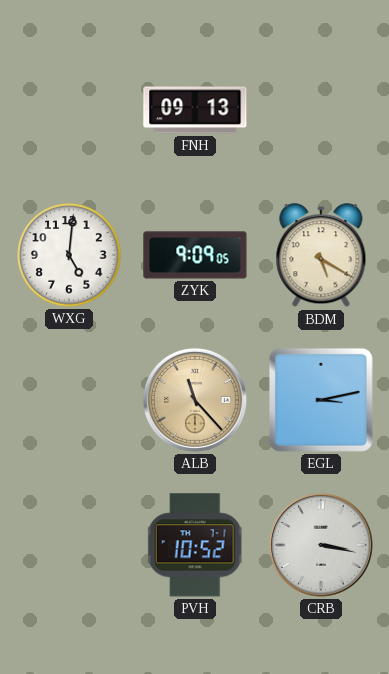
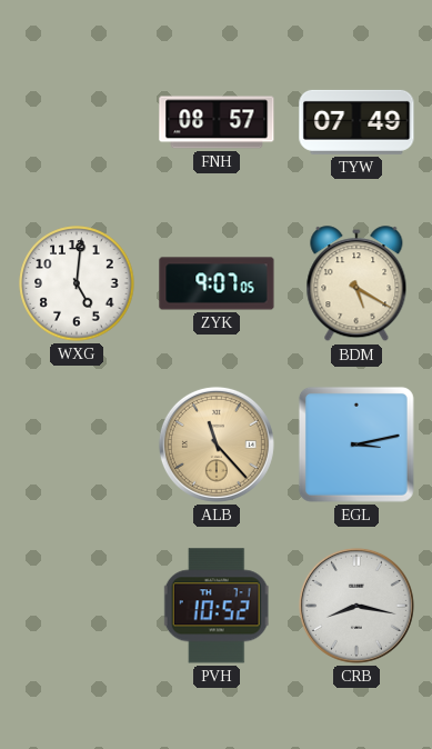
FNH: 09:13 -> 08:57
TYW: none -> 07:49
ZYK: 9:09 -> 9:07
CRB: 3:17 -> 8:17
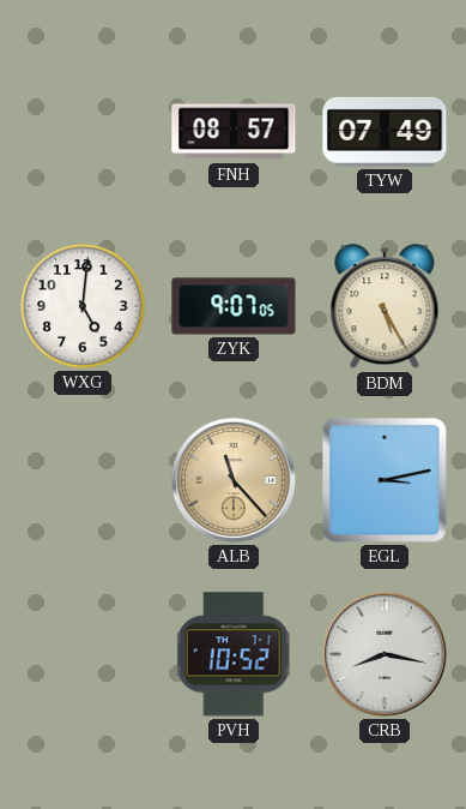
BDM: 5:20 -> 5:25
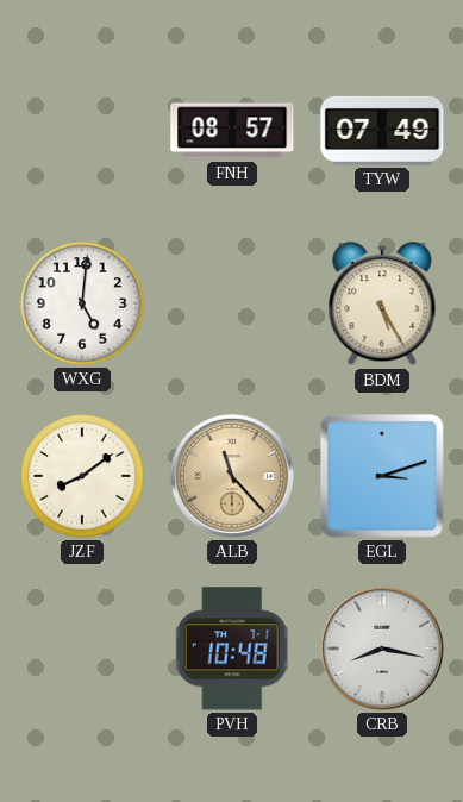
ZYK: 9:07 -> none
JZF: none -> 8:09
EGL: 3:13 -> 3:12
PVH: 10:52 -> 10:48
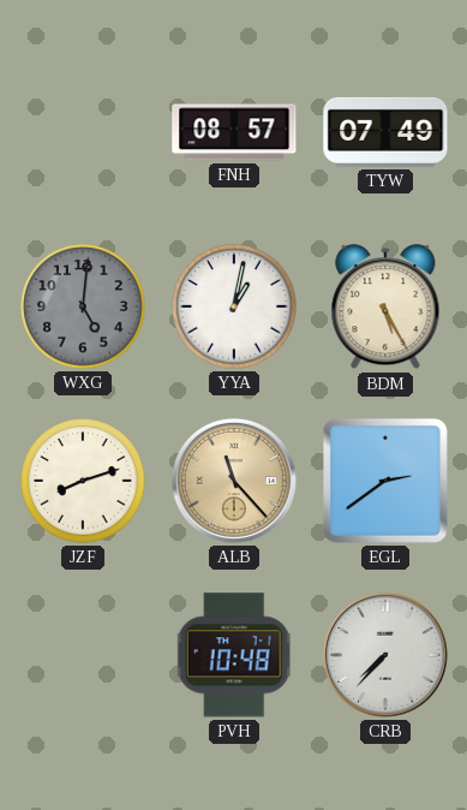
WXG dial: white -> grey
YYA: none -> 1:02
JZF: 8:09 -> 8:12
EGL: 3:12 -> 2:39
CRB: 8:17 -> 7:37
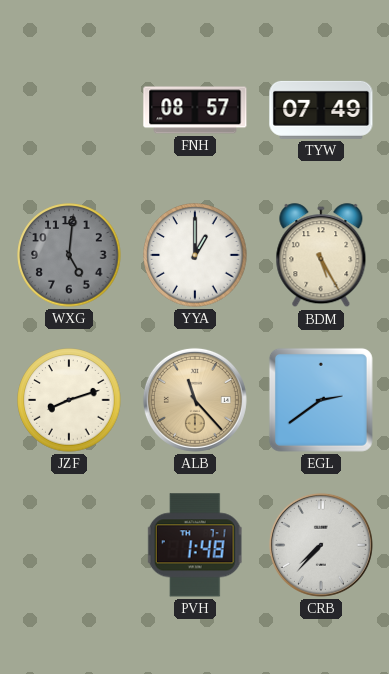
YYA: 1:02 -> 1:00
PVH: 10:48 -> 1:48
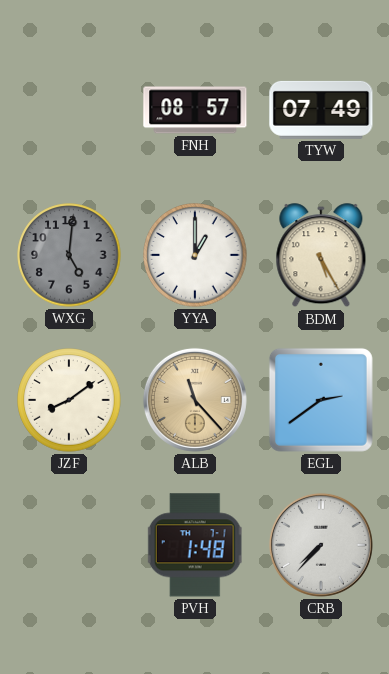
JZF: 8:12 -> 8:09
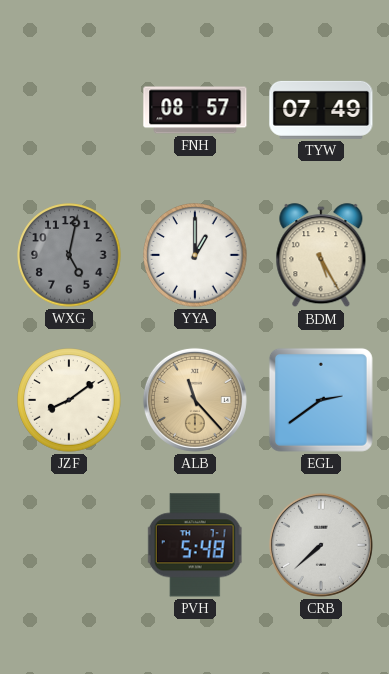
WXG: 5:01 -> 5:02
PVH: 1:48 -> 5:48
CRB: 7:37 -> 7:38
